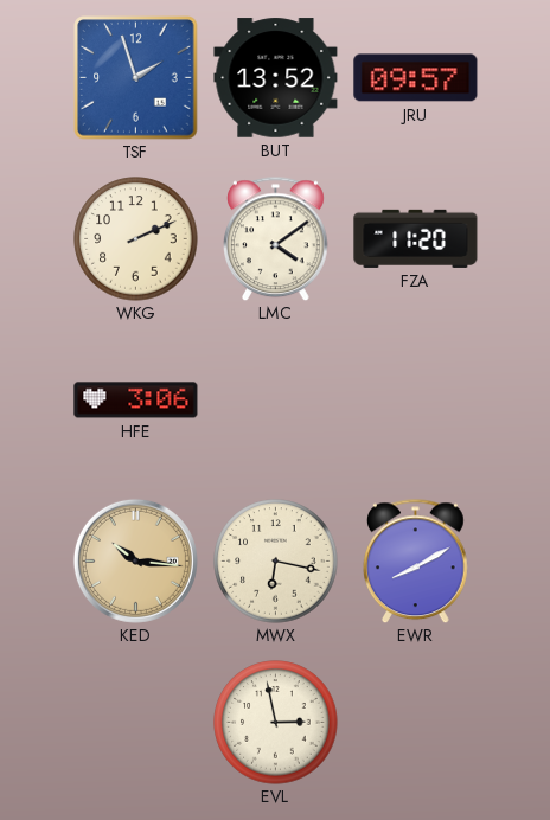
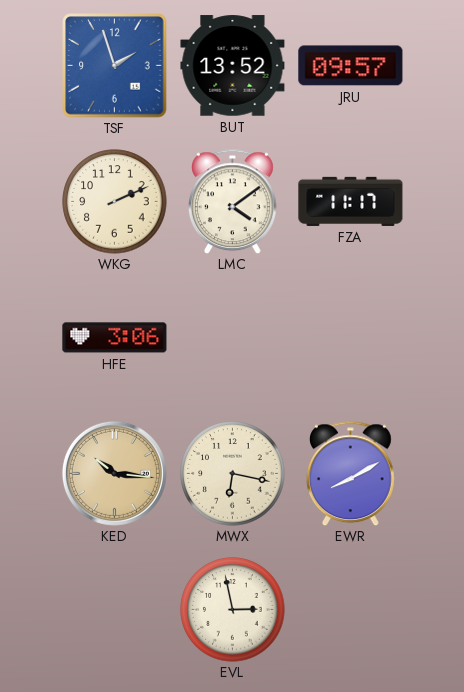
FZA: 11:20 -> 11:17
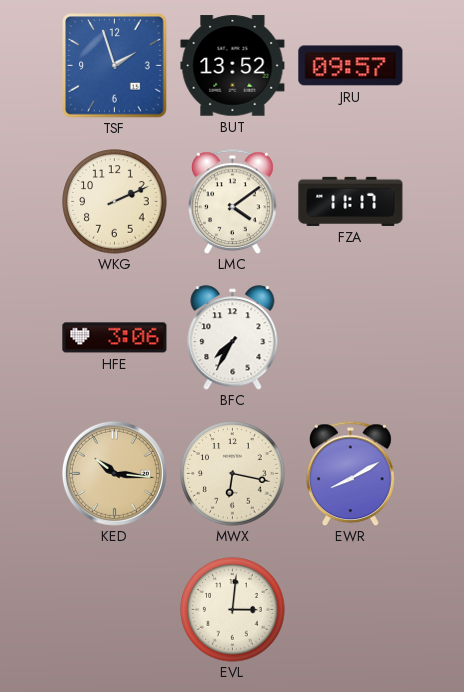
BFC: none -> 7:35
EVL: 2:58 -> 3:01
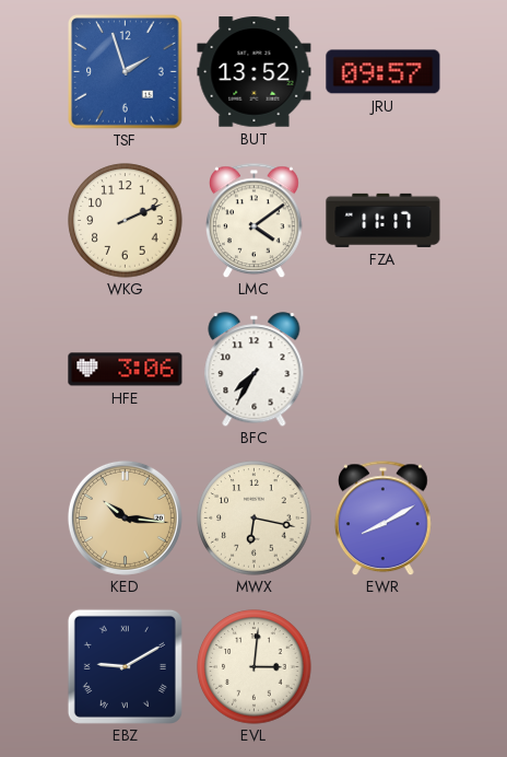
EBZ: none -> 9:10
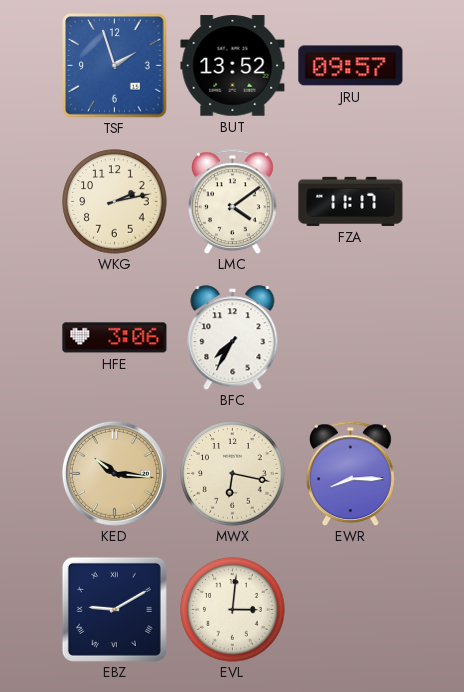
WKG: 2:11 -> 2:13
EWR: 8:10 -> 8:15
